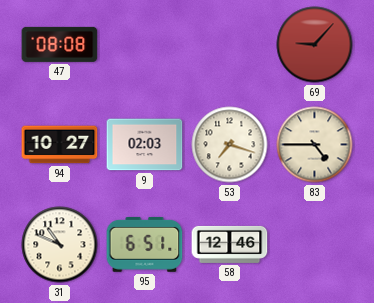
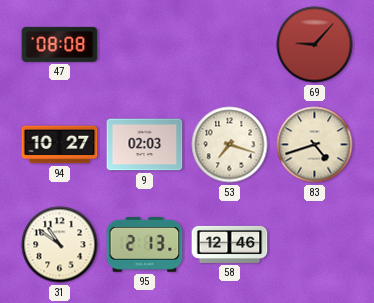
83: 4:45 -> 4:42
31: 10:49 -> 10:51
95: 6:51 -> 2:13
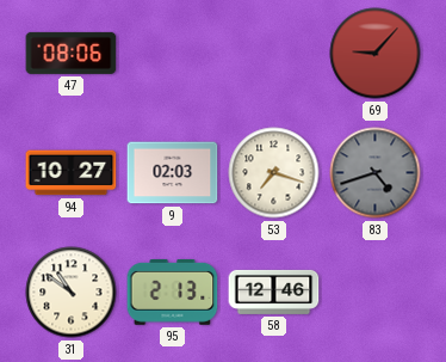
47: 08:08 -> 08:06
83 dial: cream -> grey
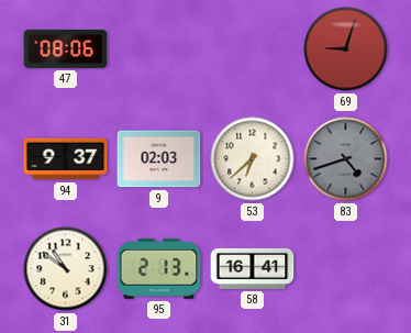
69: 9:07 -> 9:03
94: 10:27 -> 9:37
53: 7:18 -> 6:38
58: 12:46 -> 16:41
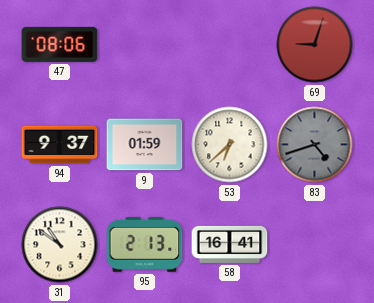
9: 02:03 -> 01:59
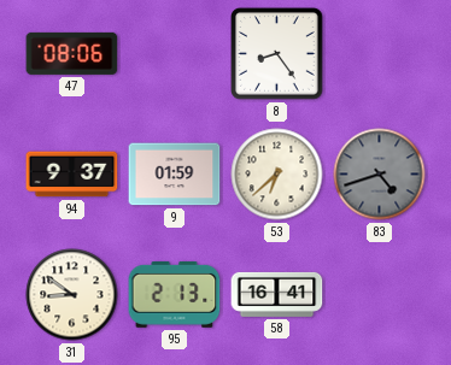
8: none -> 8:24
69: 9:03 -> none
31: 10:51 -> 8:51
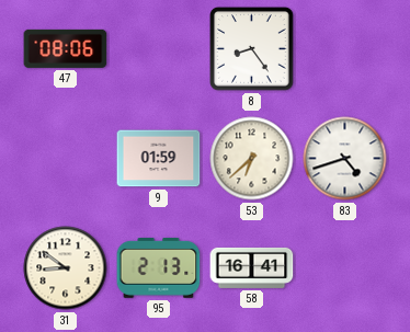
94: 9:37 -> none
83 dial: grey -> white
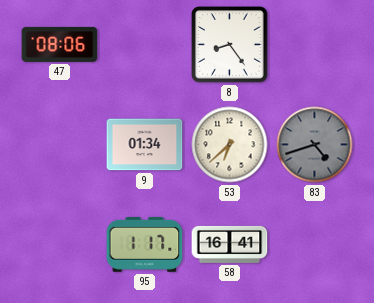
9: 01:59 -> 01:34
83 dial: white -> grey
31: 8:51 -> none
95: 2:13 -> 1:17
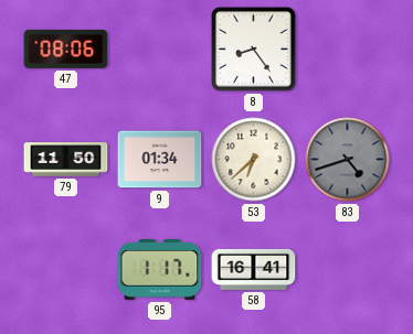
79: none -> 11:50
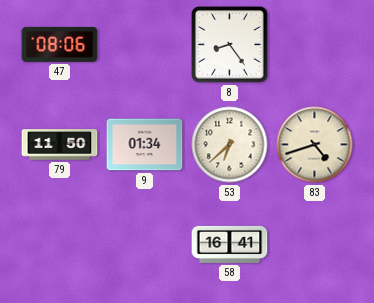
83 dial: grey -> cream
95: 1:17 -> none
